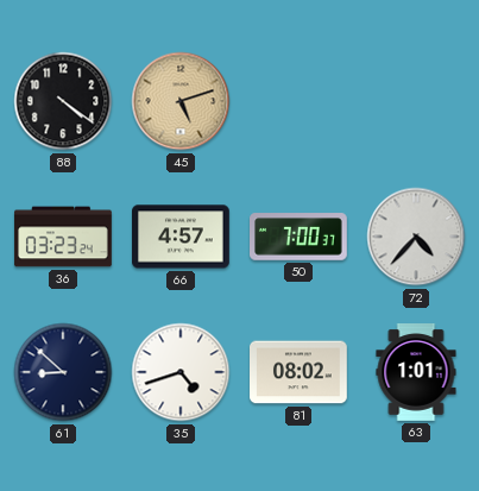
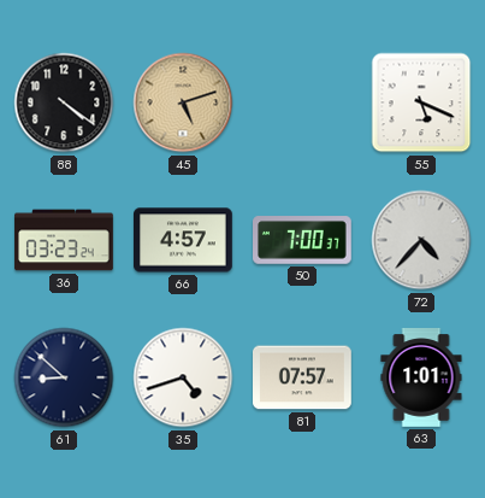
55: none -> 5:19
81: 08:02 -> 07:57
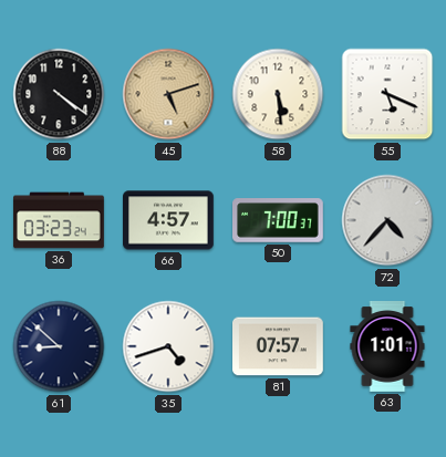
58: none -> 5:29
